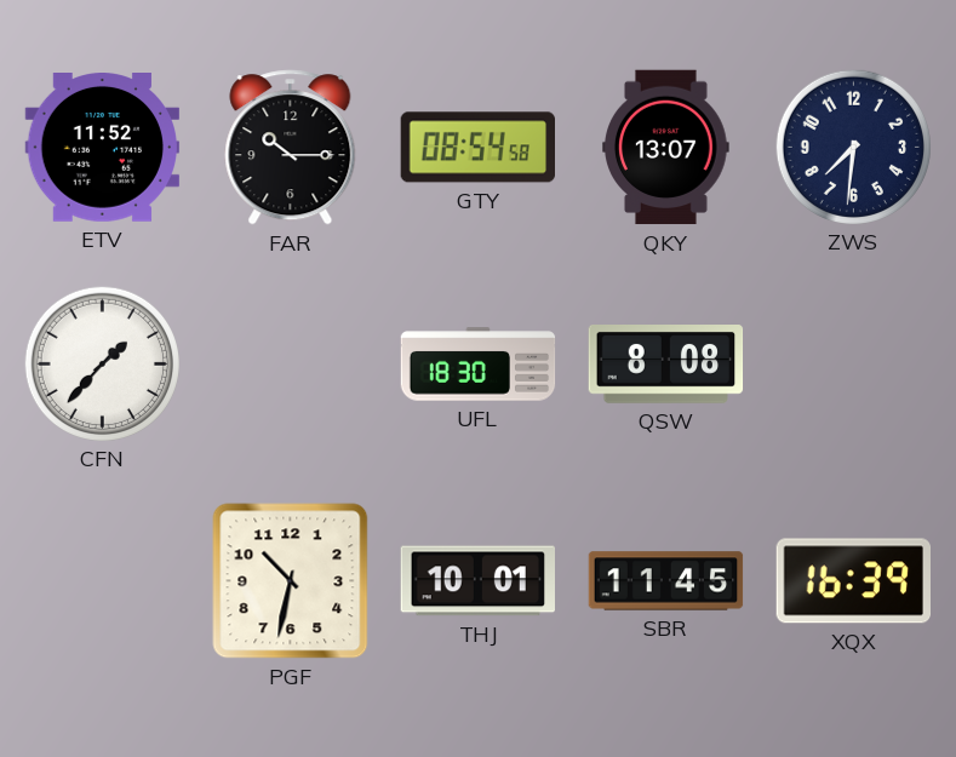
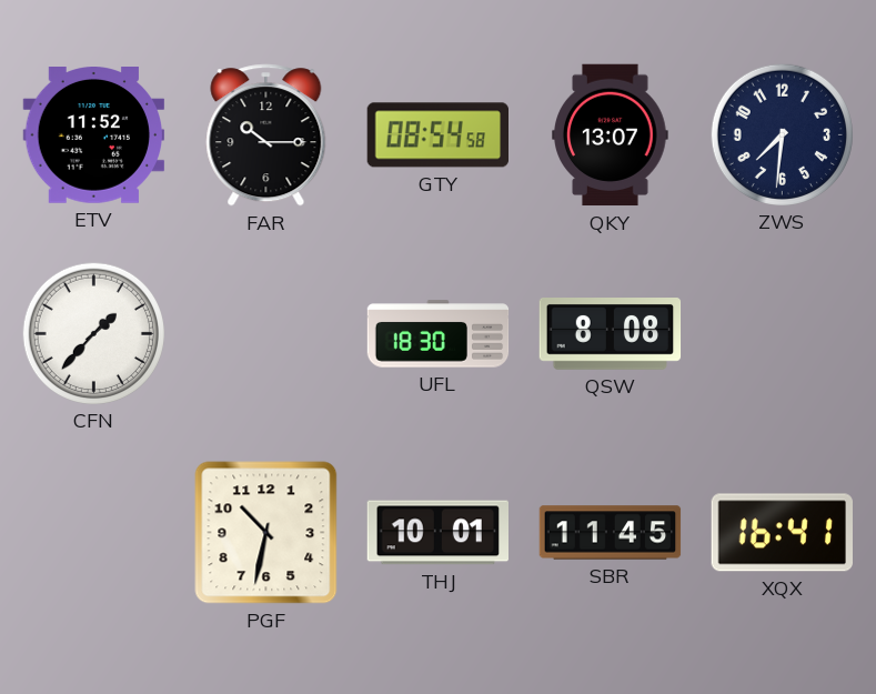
XQX: 16:39 -> 16:41
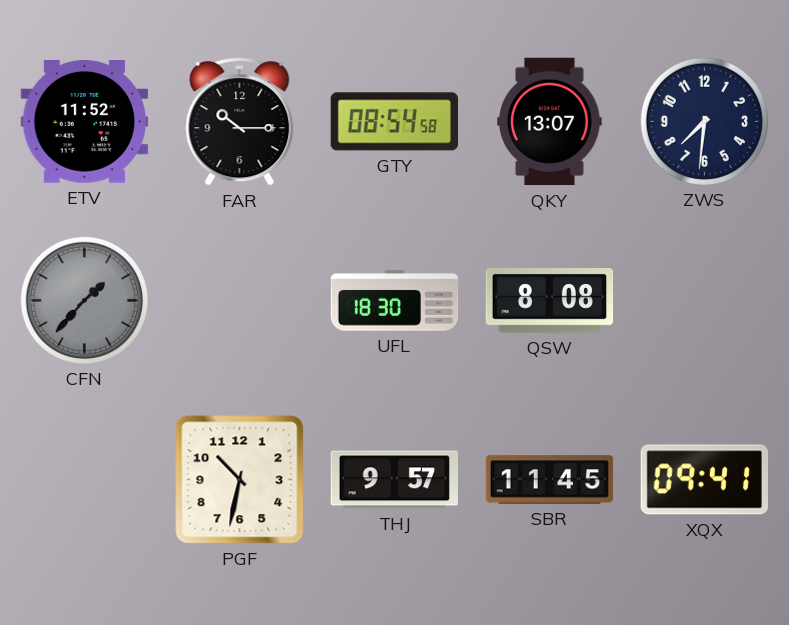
CFN dial: white -> grey
THJ: 10:01 -> 9:57
XQX: 16:41 -> 09:41
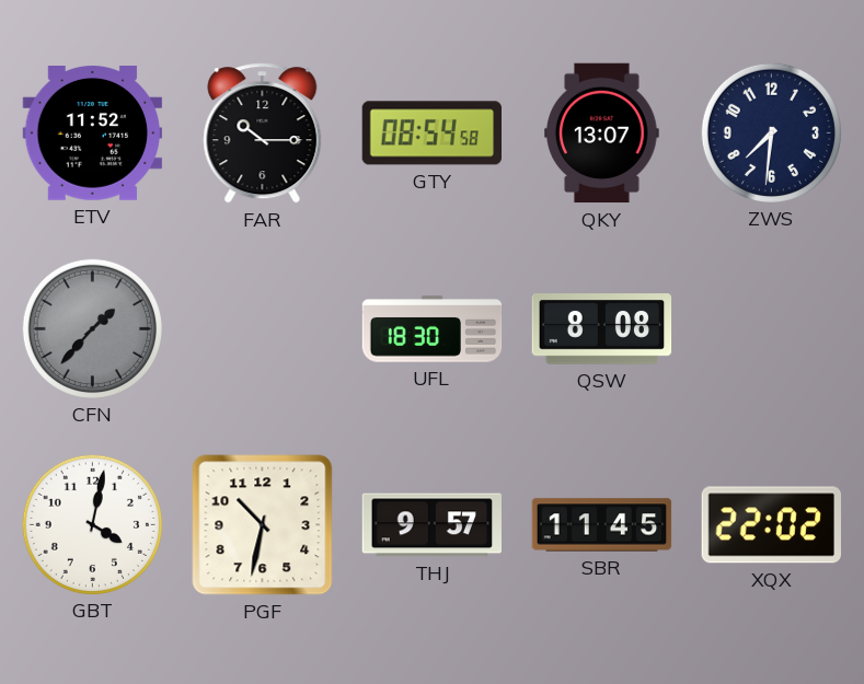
GBT: none -> 4:02
XQX: 09:41 -> 22:02
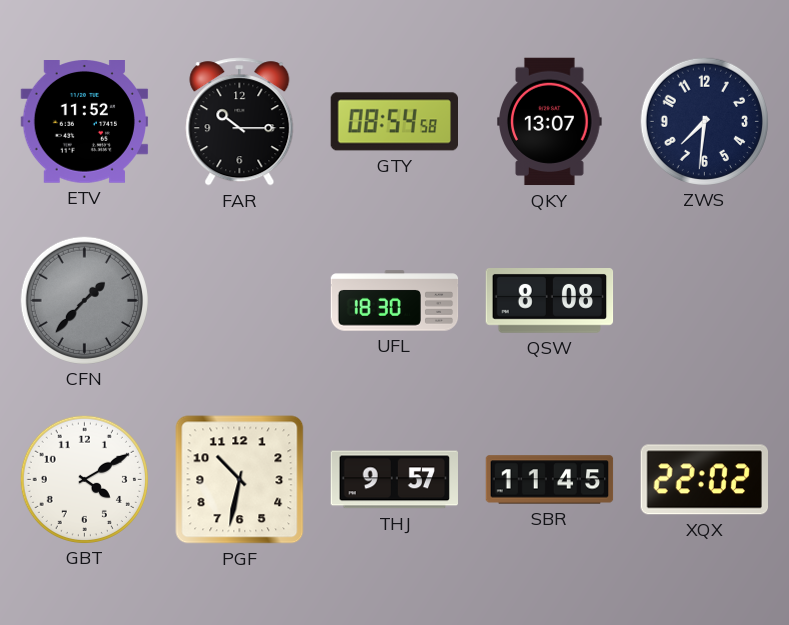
GBT: 4:02 -> 4:10
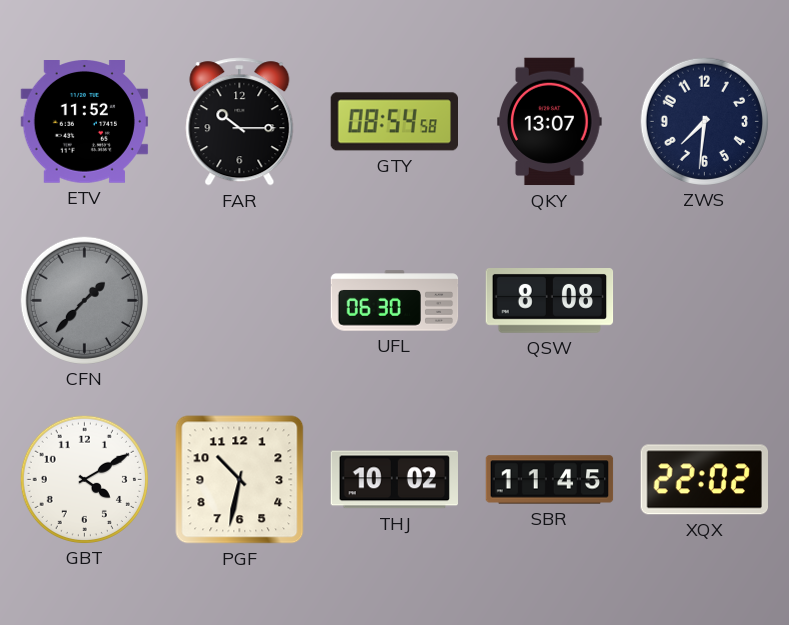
UFL: 18:30 -> 06:30
THJ: 9:57 -> 10:02
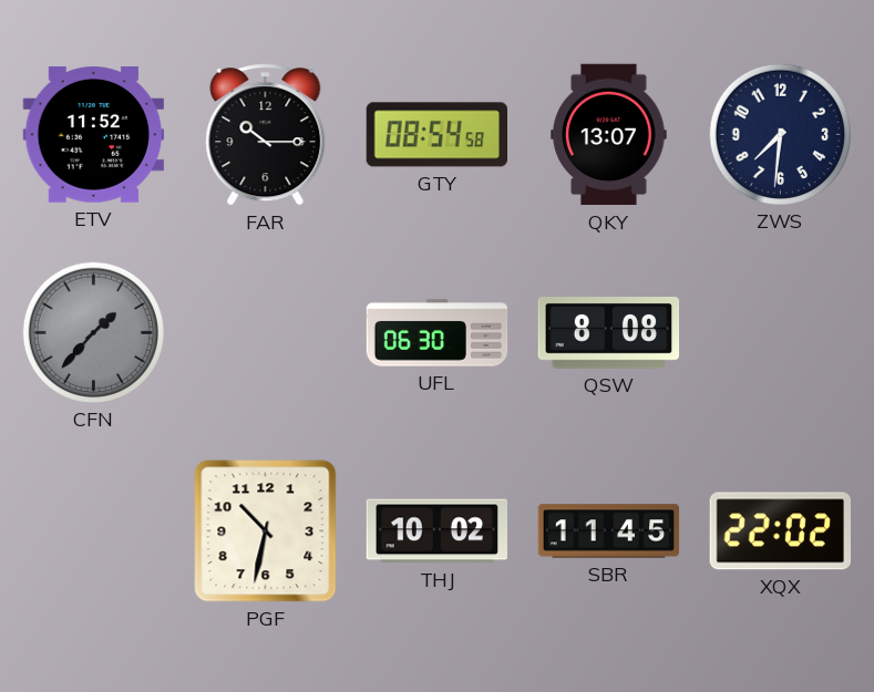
GBT: 4:10 -> none
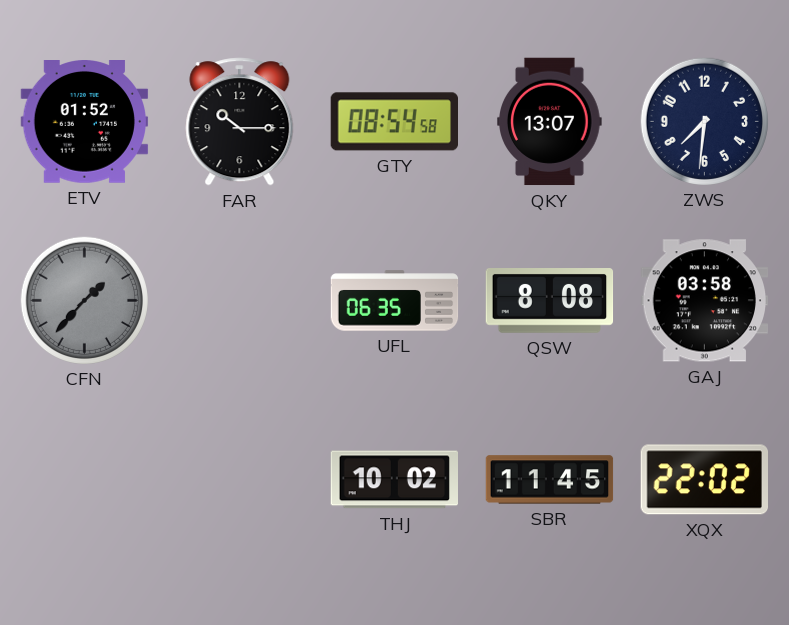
ETV: 11:52 -> 01:52
UFL: 06:30 -> 06:35
GAJ: none -> 03:58
PGF: 10:32 -> none
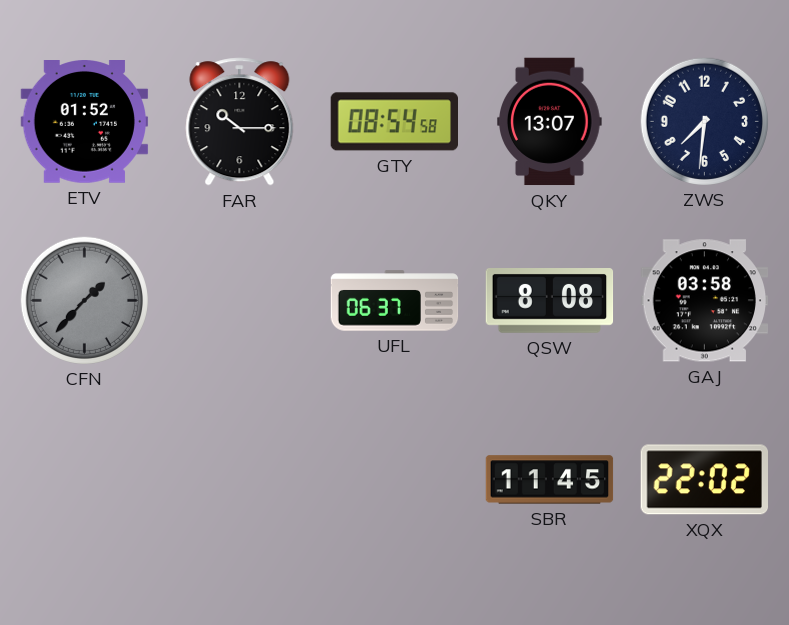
UFL: 06:35 -> 06:37
THJ: 10:02 -> none
